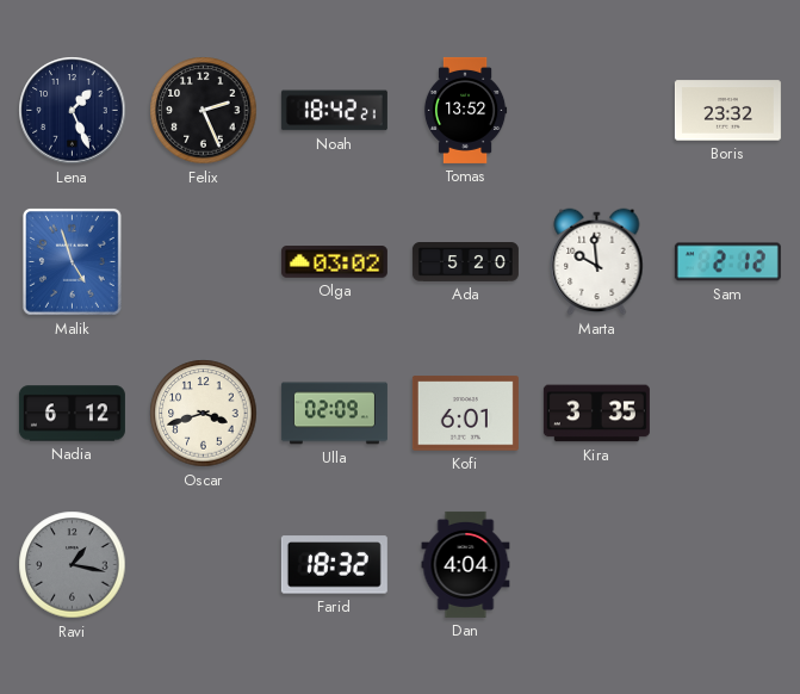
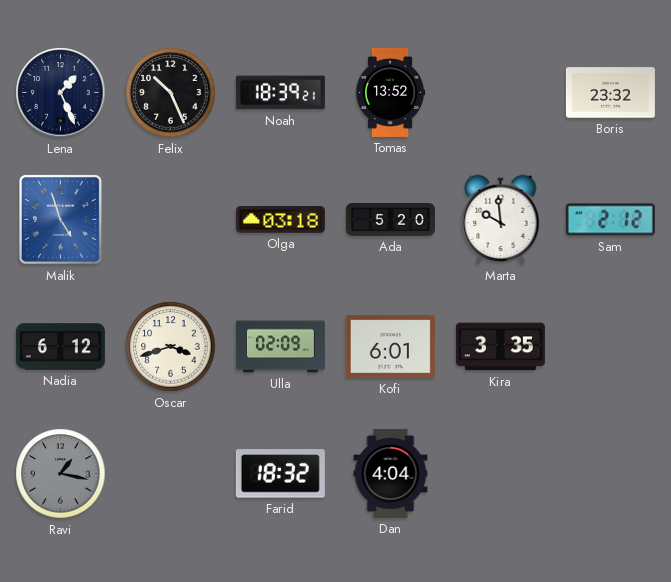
Felix: 2:26 -> 10:26
Noah: 18:42 -> 18:39
Olga: 03:02 -> 03:18
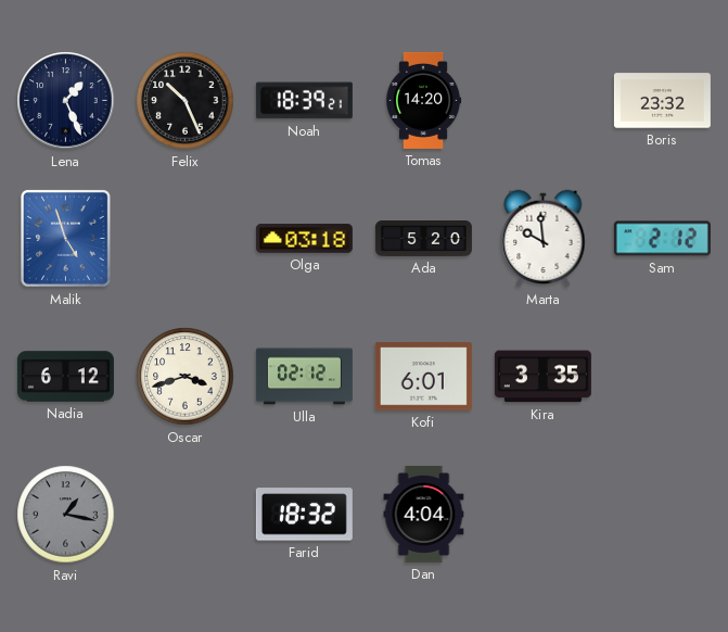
Tomas: 13:52 -> 14:20
Ulla: 02:09 -> 02:12
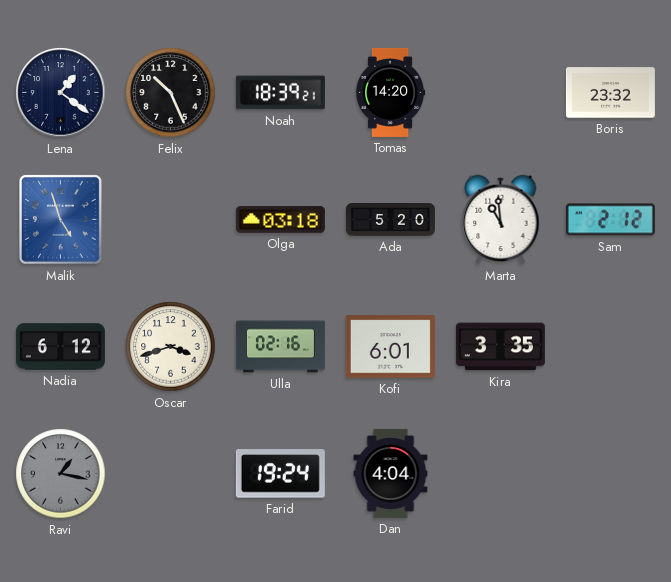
Lena: 1:26 -> 1:21
Marta: 9:59 -> 10:59
Ulla: 02:12 -> 02:16
Farid: 18:32 -> 19:24
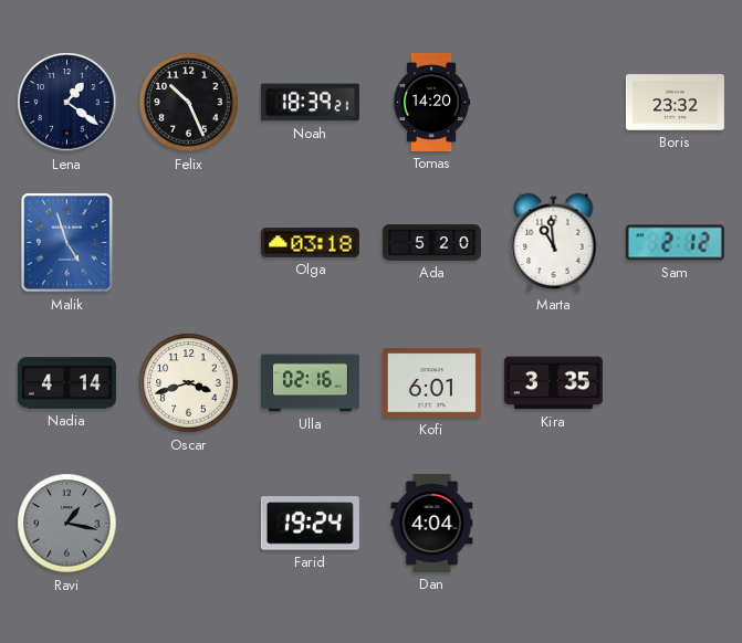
Nadia: 6:12 -> 4:14
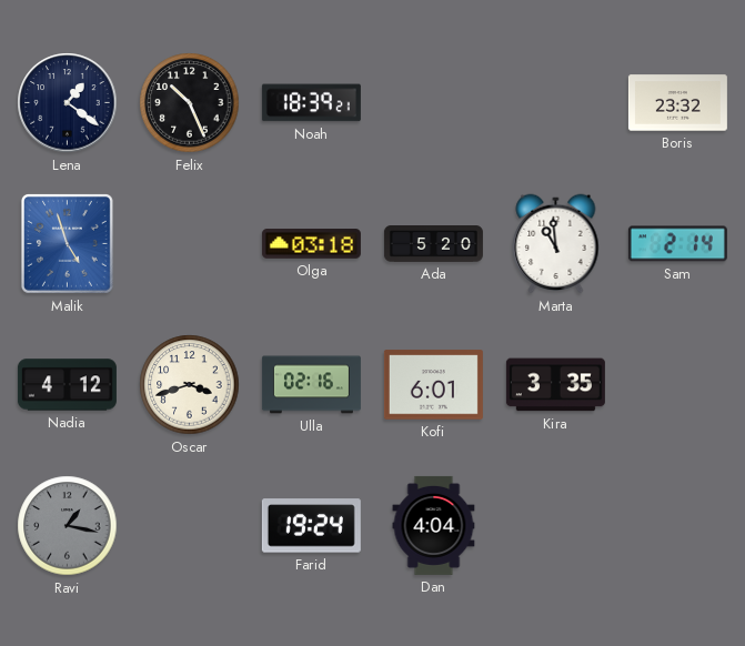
Tomas: 14:20 -> none
Sam: 2:12 -> 2:14
Nadia: 4:14 -> 4:12
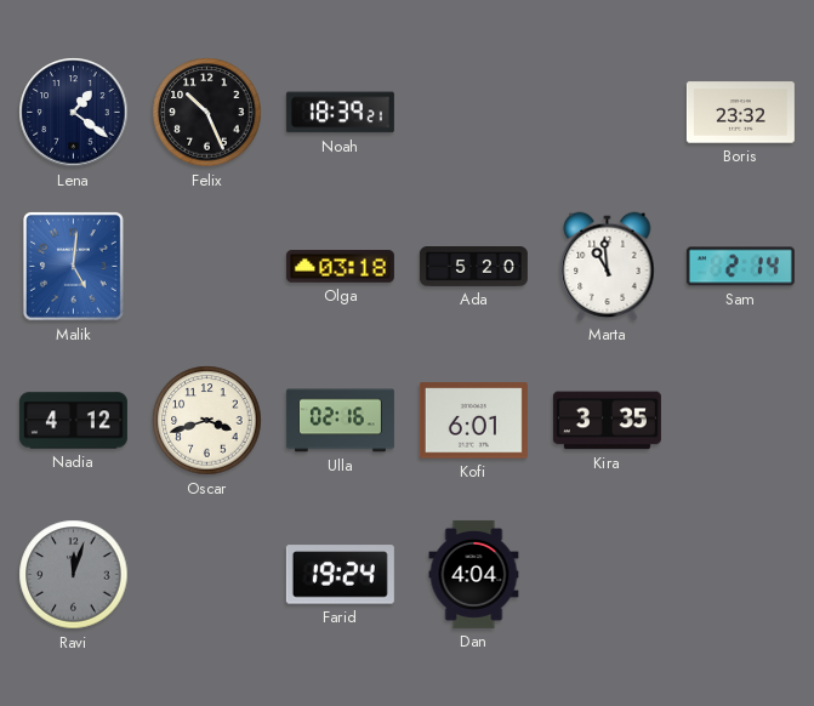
Malik: 4:57 -> 5:01
Ravi: 1:17 -> 12:03
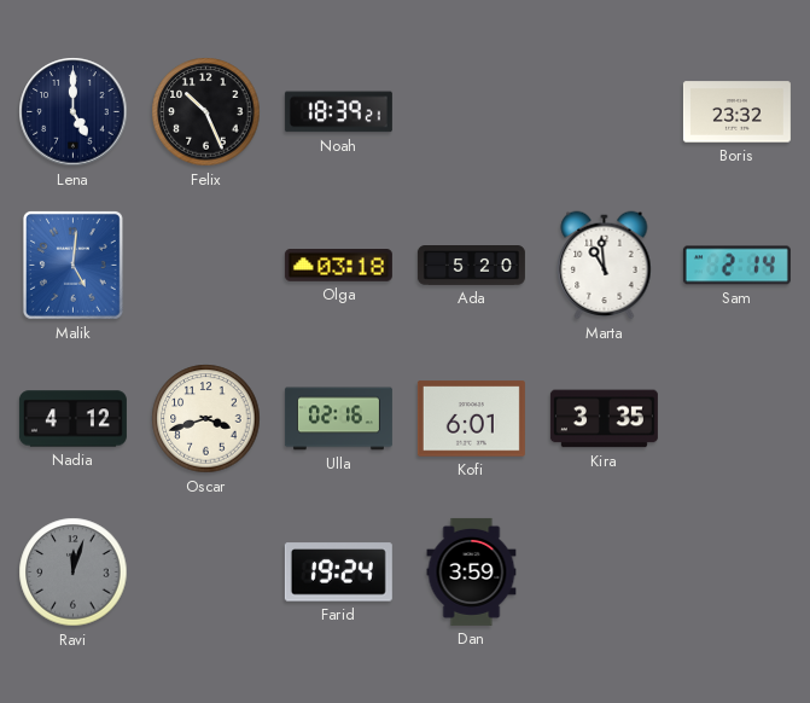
Lena: 1:21 -> 5:00
Dan: 4:04 -> 3:59
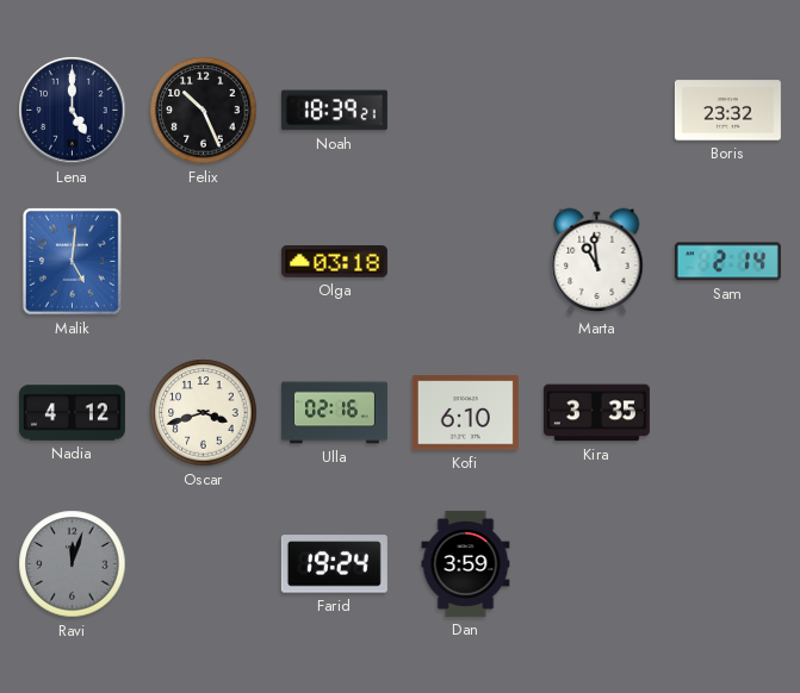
Ada: 5:20 -> none
Kofi: 6:01 -> 6:10
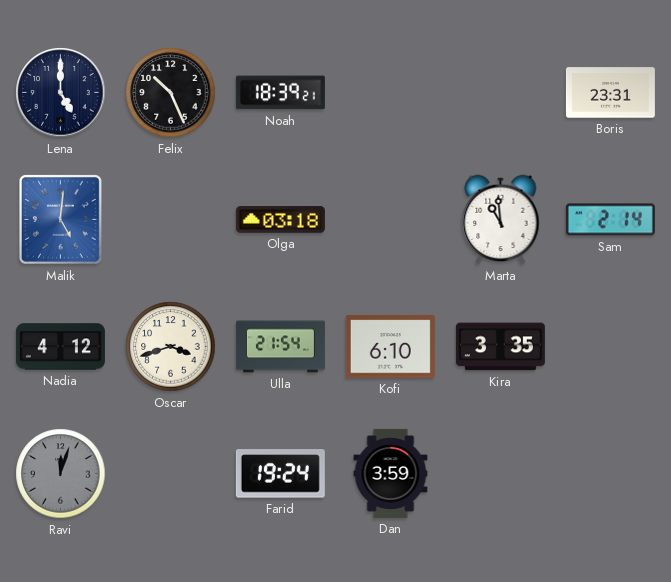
Boris: 23:32 -> 23:31
Ulla: 02:16 -> 21:54
